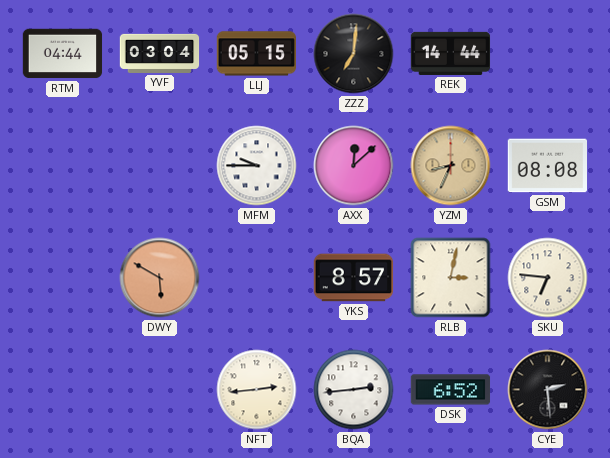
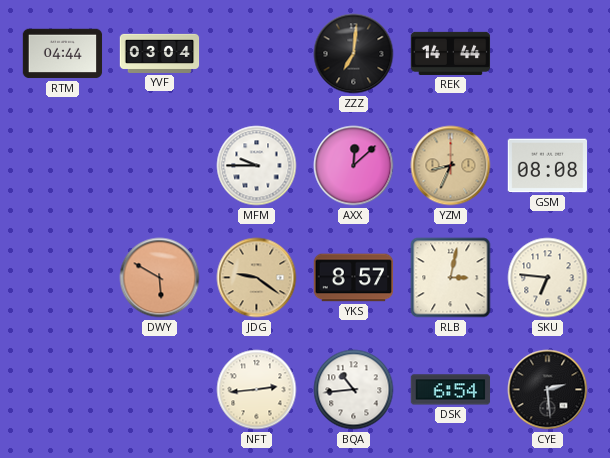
LLJ: 05:15 -> none
JDG: none -> 9:21
BQA: 2:44 -> 10:44
DSK: 6:52 -> 6:54
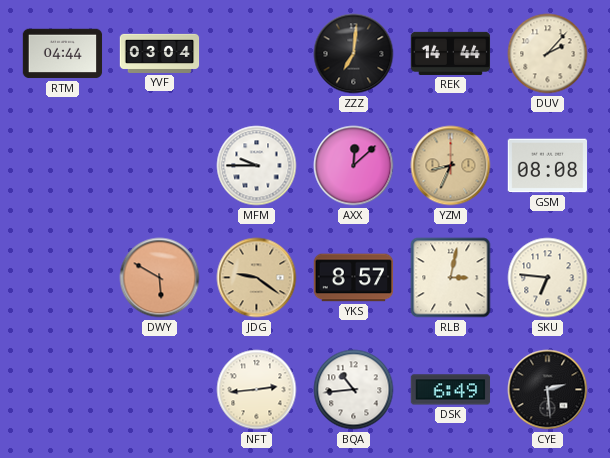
DUV: none -> 2:07
DSK: 6:54 -> 6:49
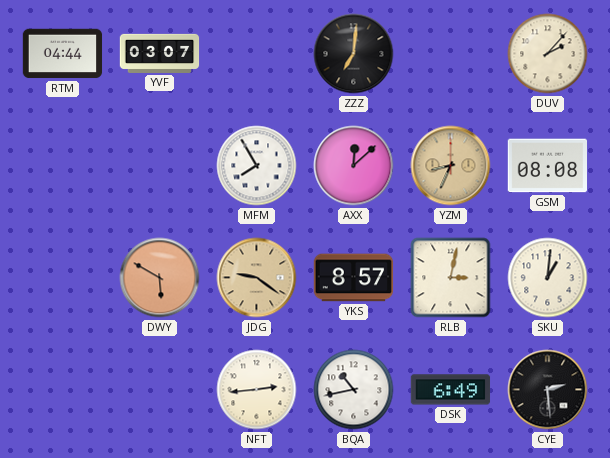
YVF: 03:04 -> 03:07
REK: 14:44 -> none
MFM: 9:45 -> 7:55
SKU: 6:46 -> 1:01
BQA: 10:44 -> 10:43
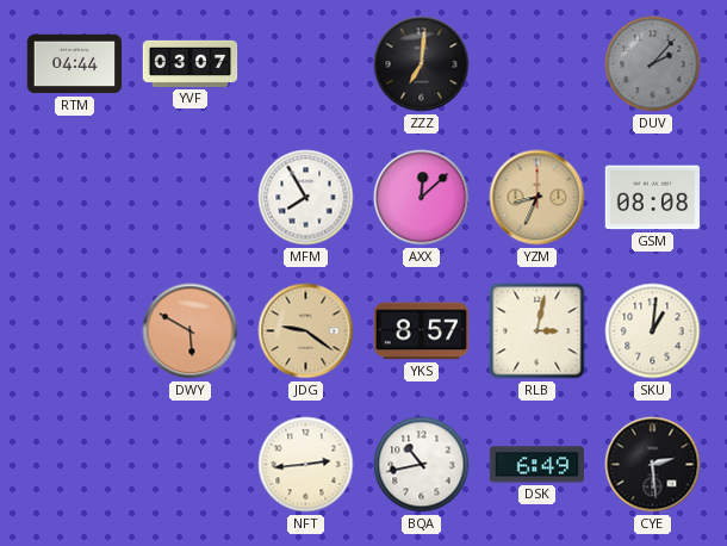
DUV dial: cream -> grey
